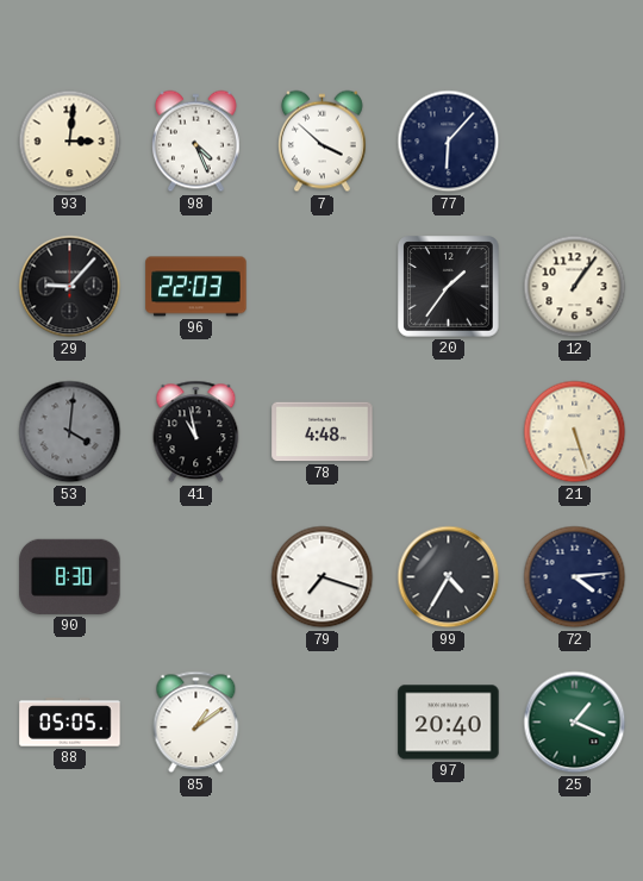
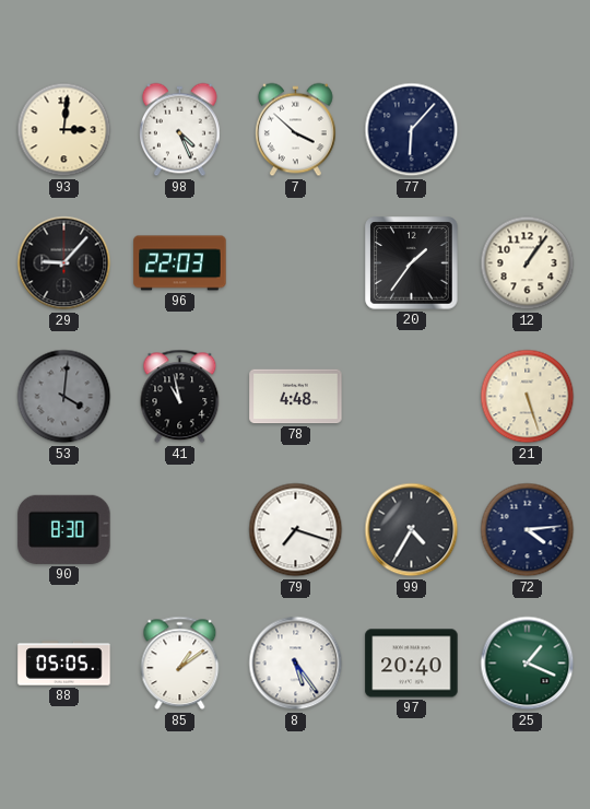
8: none -> 5:24
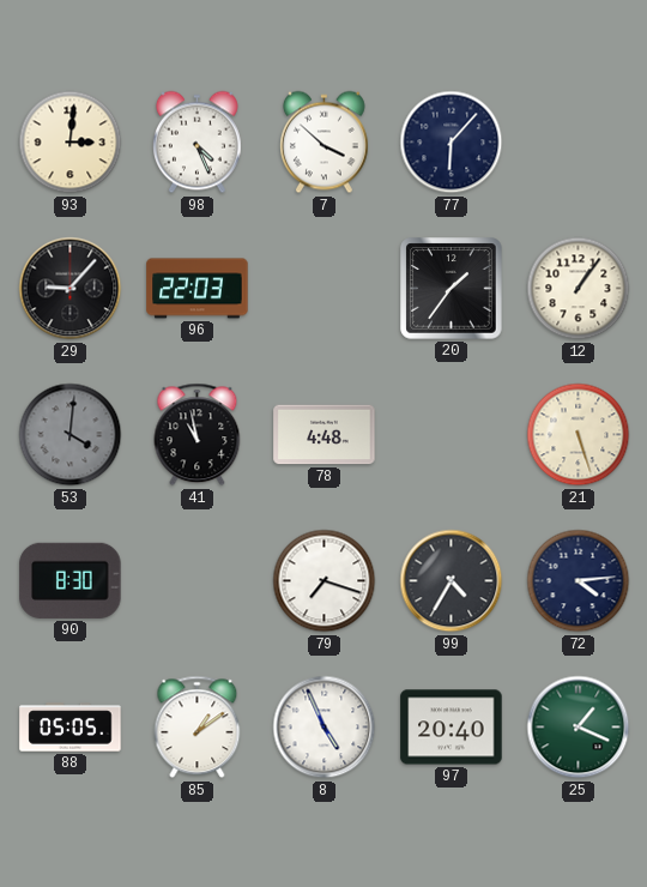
8: 5:24 -> 4:56
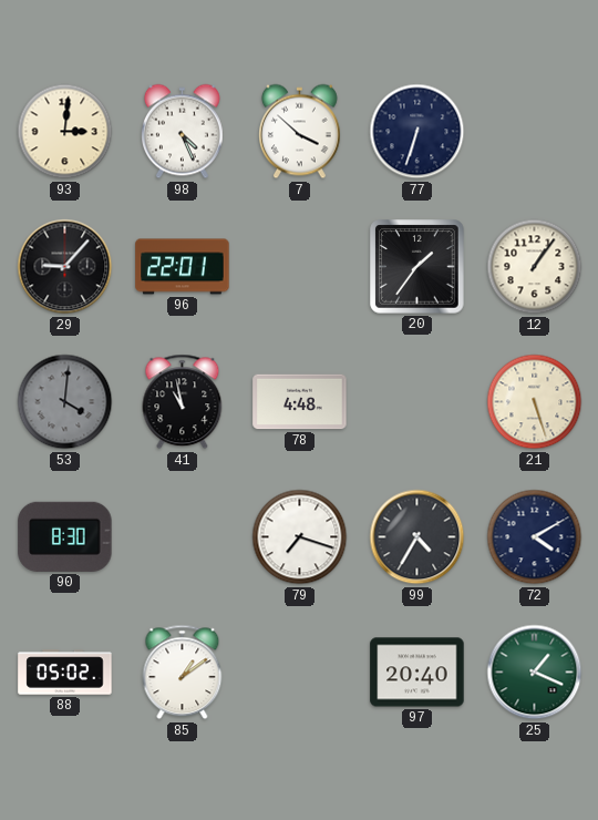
77: 6:07 -> 6:33
96: 22:03 -> 22:01
72: 4:14 -> 4:10
88: 05:05 -> 05:02
8: 4:56 -> none
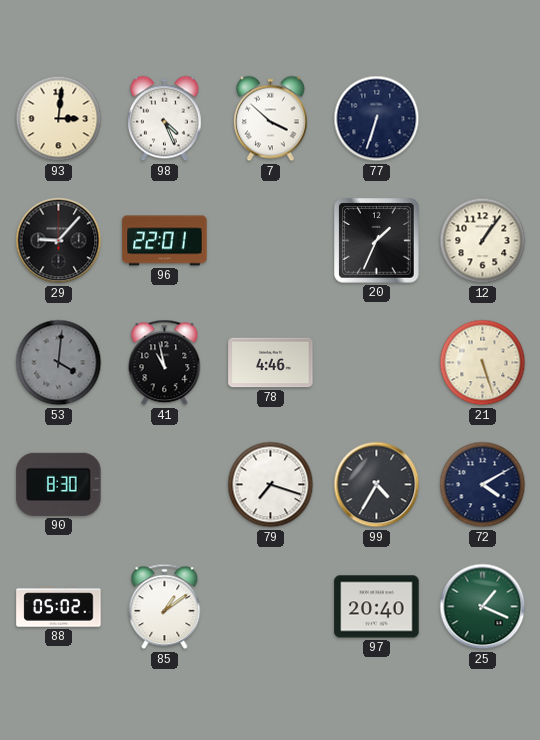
20: 1:36 -> 1:34
78: 4:48 -> 4:46
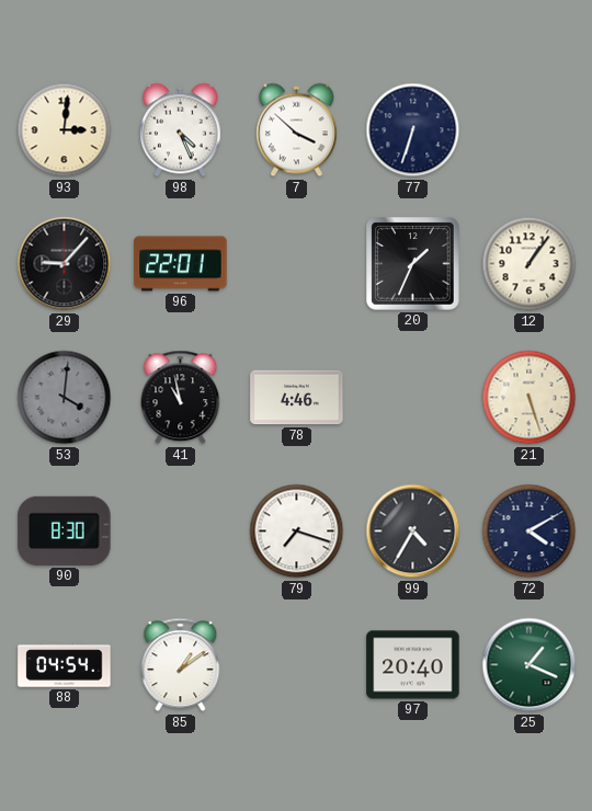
88: 05:02 -> 04:54
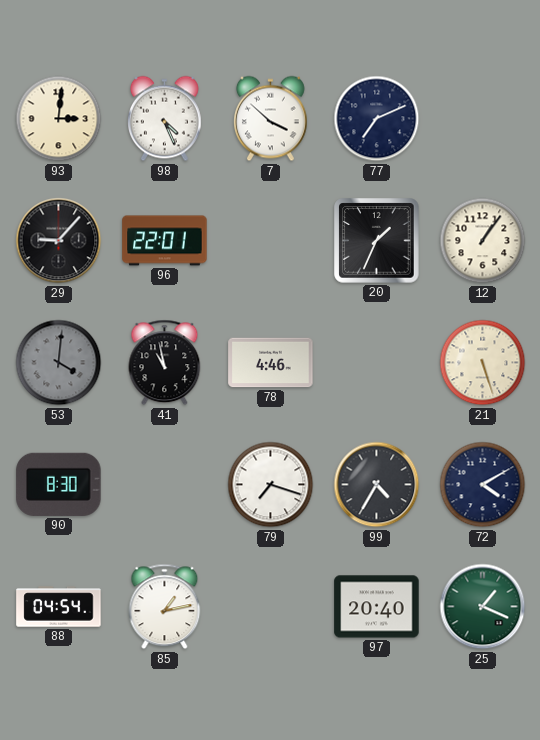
77: 6:33 -> 7:11
85: 1:09 -> 1:13
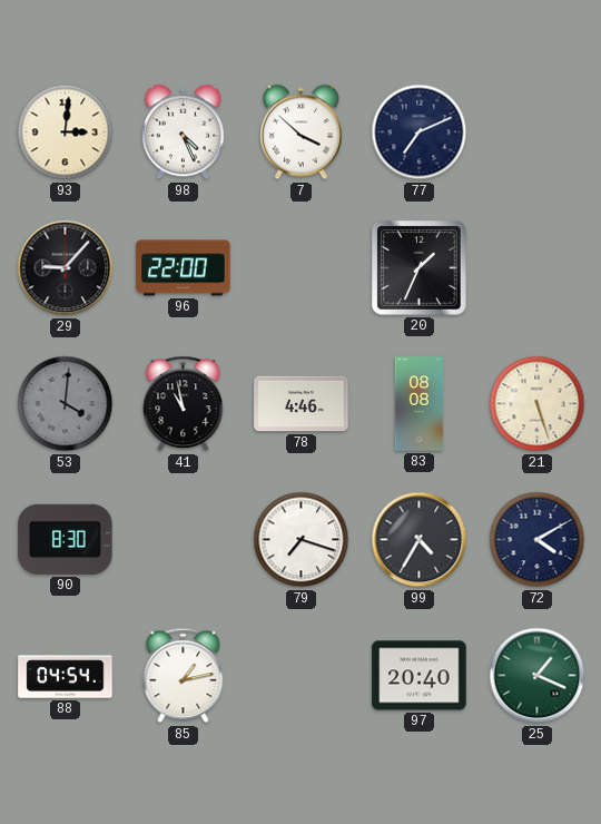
96: 22:01 -> 22:00
12: 1:06 -> none
83: none -> 08:08
